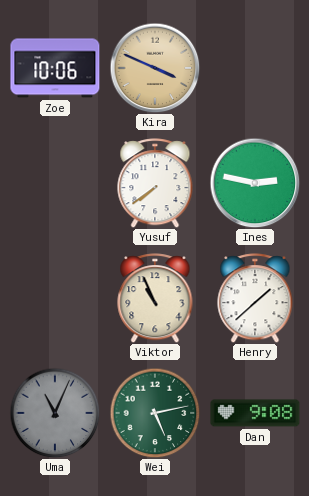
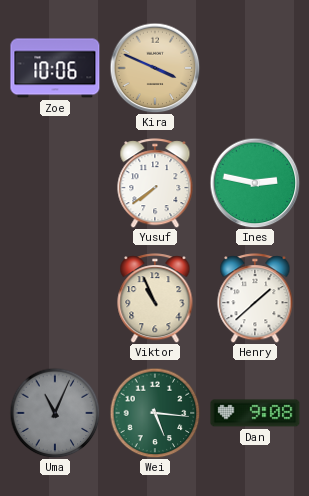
Wei: 5:13 -> 5:16
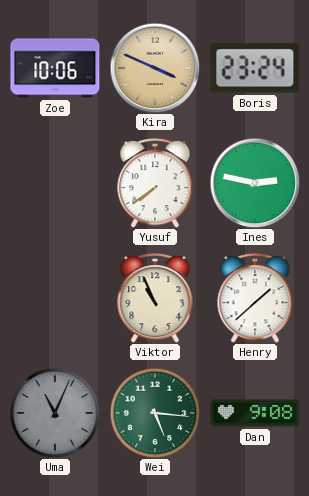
Boris: none -> 23:24
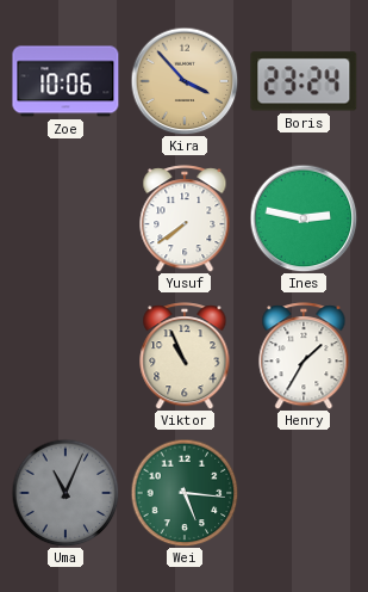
Kira: 3:49 -> 3:53
Henry: 1:38 -> 1:35
Dan: 9:08 -> none
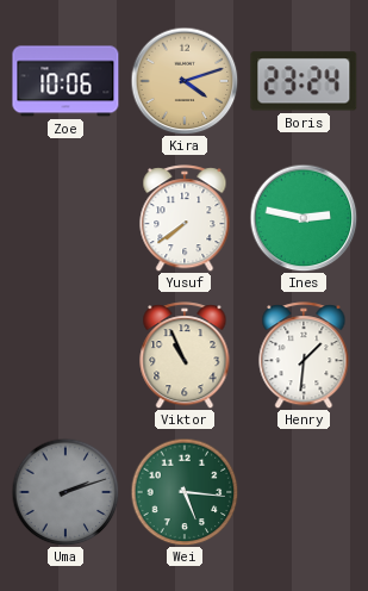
Kira: 3:53 -> 4:12
Henry: 1:35 -> 1:31
Uma: 11:04 -> 2:12
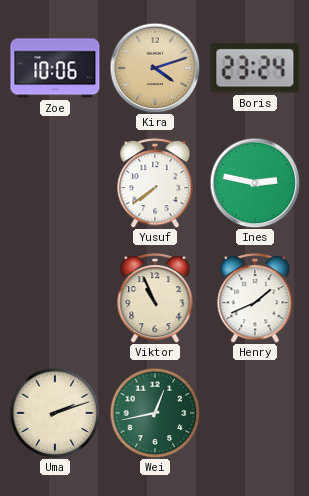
Henry: 1:31 -> 1:41
Uma dial: grey -> cream
Wei: 5:16 -> 12:43
